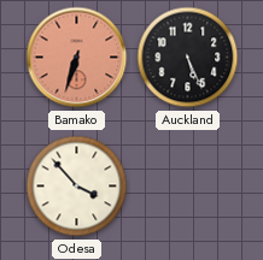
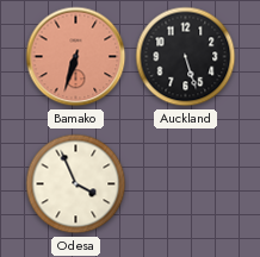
Auckland: 5:26 -> 5:27
Odesa: 3:53 -> 3:56
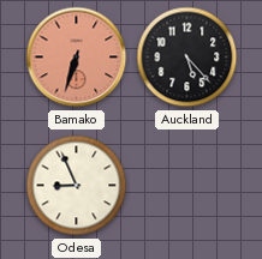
Auckland: 5:27 -> 5:23
Odesa: 3:56 -> 8:56
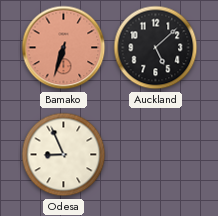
Auckland: 5:23 -> 5:08
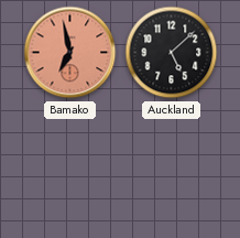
Bamako: 6:33 -> 6:58
Odesa: 8:56 -> none
